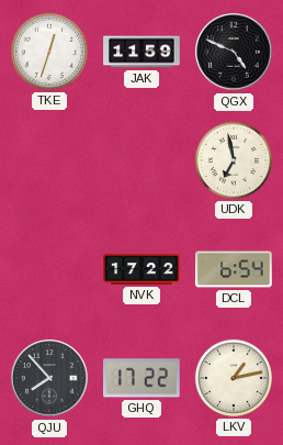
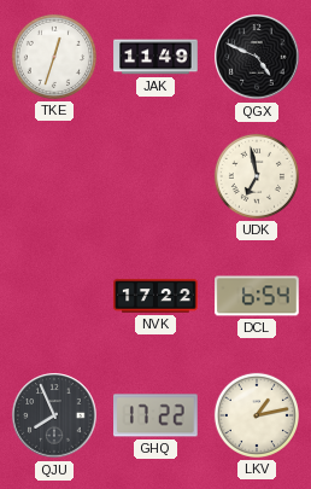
JAK: 11:59 -> 11:49
QJU: 7:53 -> 7:56
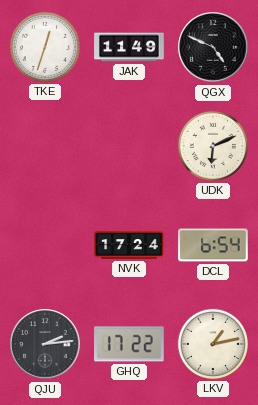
UDK: 6:58 -> 6:11
NVK: 17:22 -> 17:24
QJU: 7:56 -> 2:14
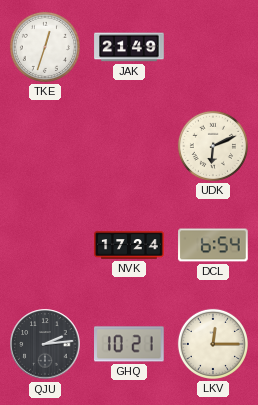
JAK: 11:49 -> 21:49
QGX: 4:49 -> none
GHQ: 17:22 -> 10:21
LKV: 1:13 -> 12:15
